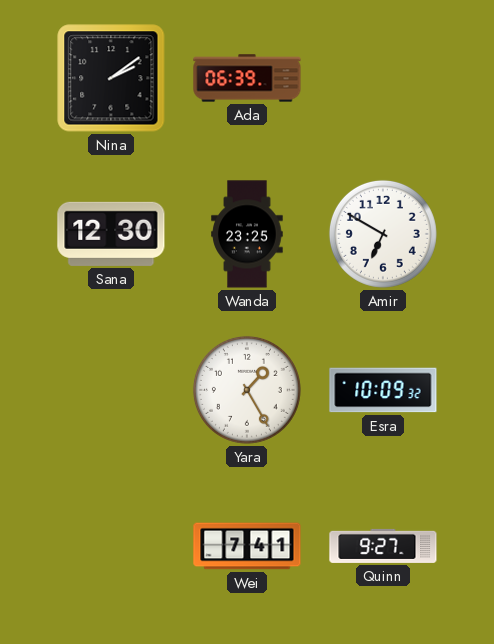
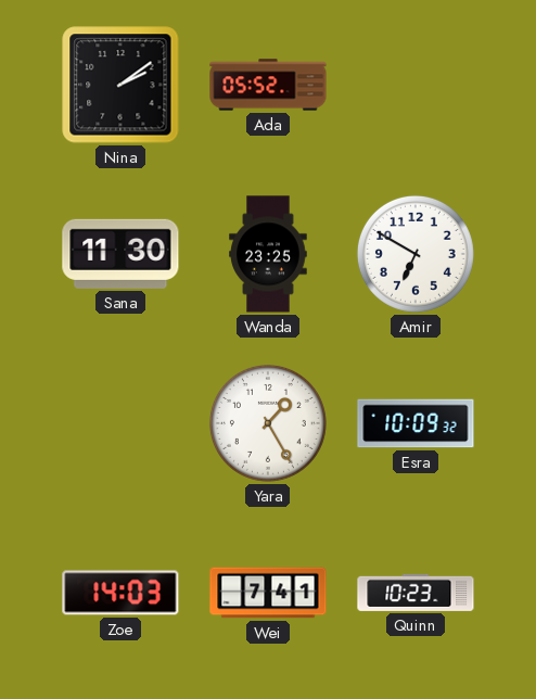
Ada: 06:39 -> 05:52
Sana: 12:30 -> 11:30
Zoe: none -> 14:03
Quinn: 9:27 -> 10:23
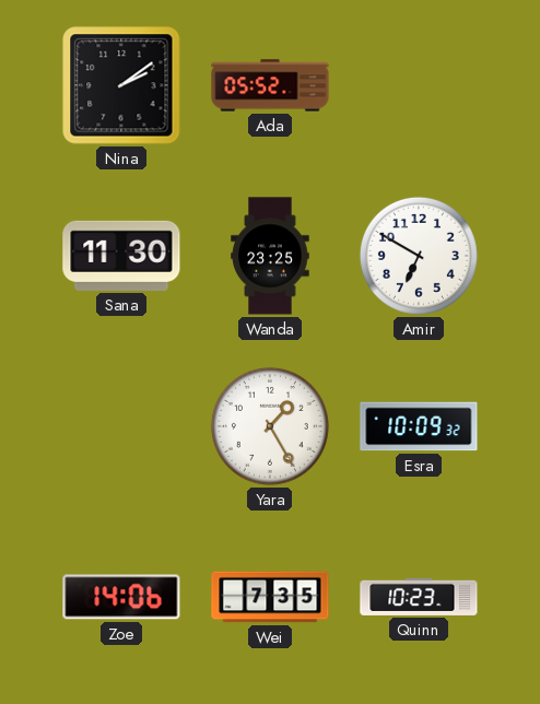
Zoe: 14:03 -> 14:06
Wei: 7:41 -> 7:35
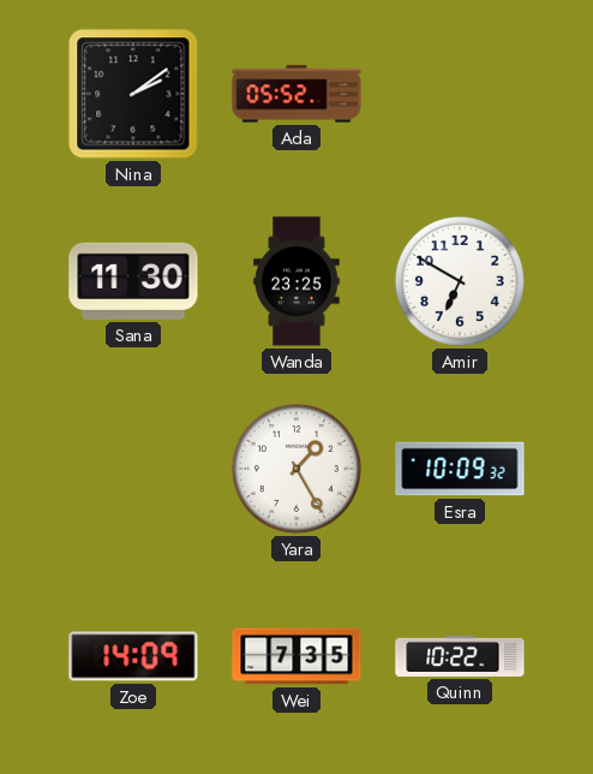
Zoe: 14:06 -> 14:09
Quinn: 10:23 -> 10:22
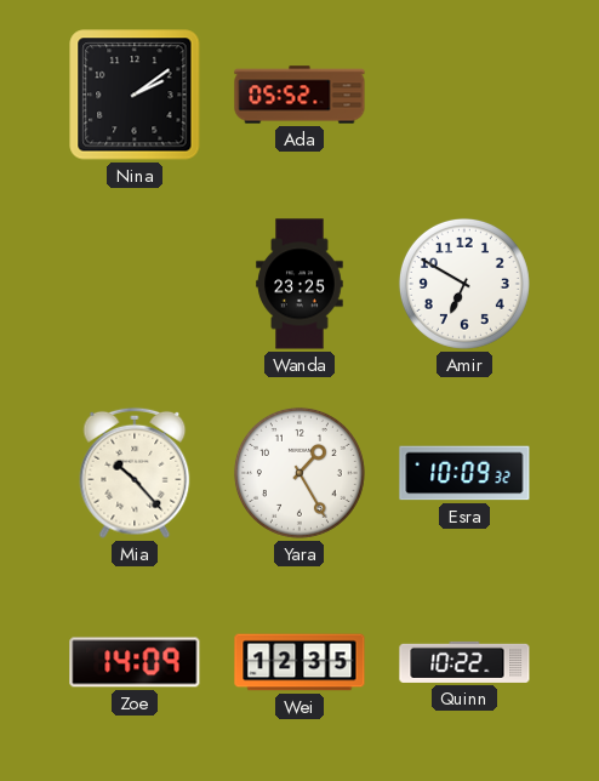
Sana: 11:30 -> none
Mia: none -> 10:23
Wei: 7:35 -> 12:35
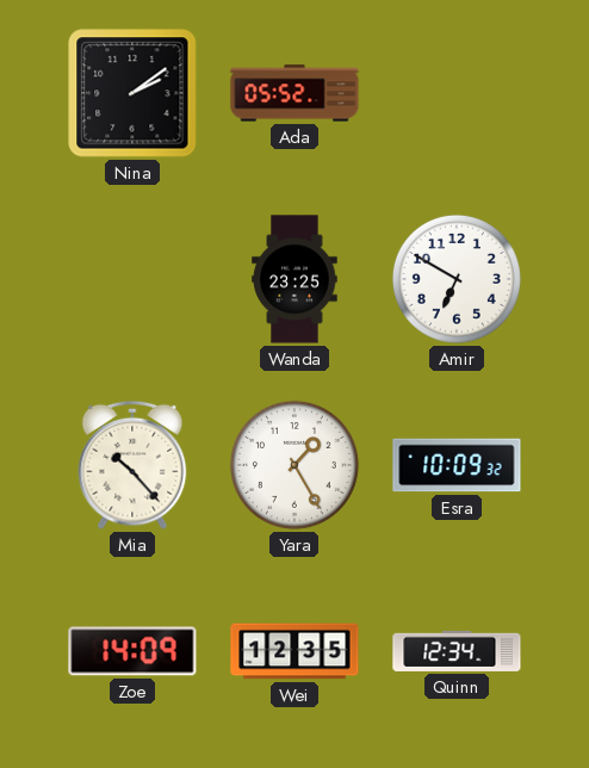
Quinn: 10:22 -> 12:34
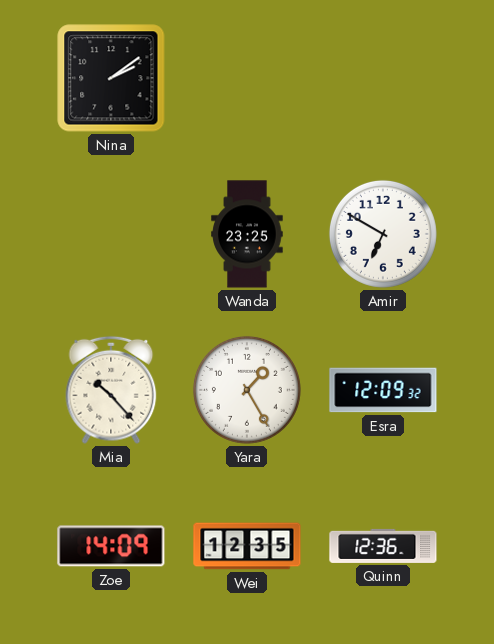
Ada: 05:52 -> none
Esra: 10:09 -> 12:09
Quinn: 12:34 -> 12:36
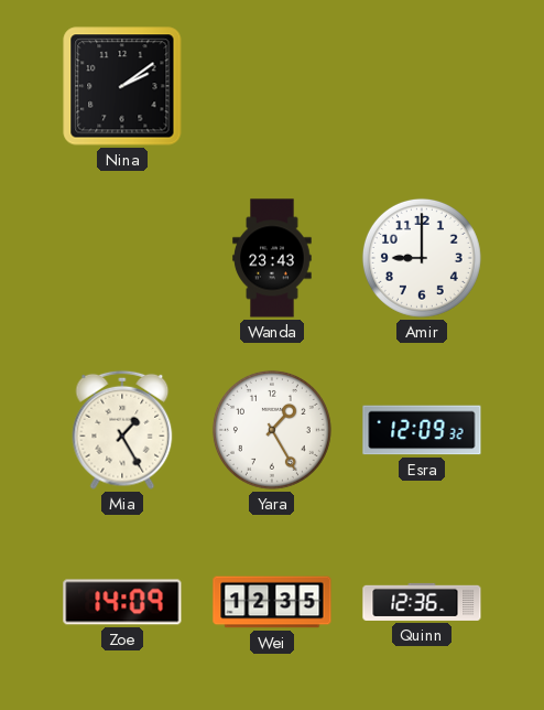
Wanda: 23:25 -> 23:43
Amir: 6:50 -> 9:00
Mia: 10:23 -> 1:25
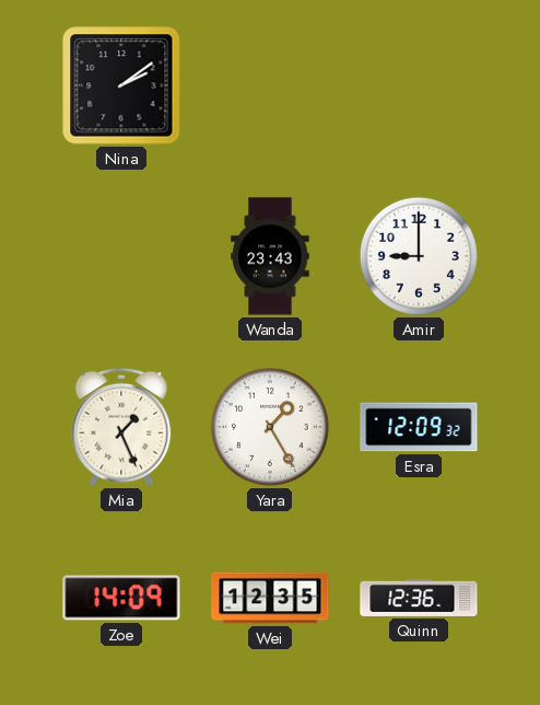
Mia: 1:25 -> 1:26
